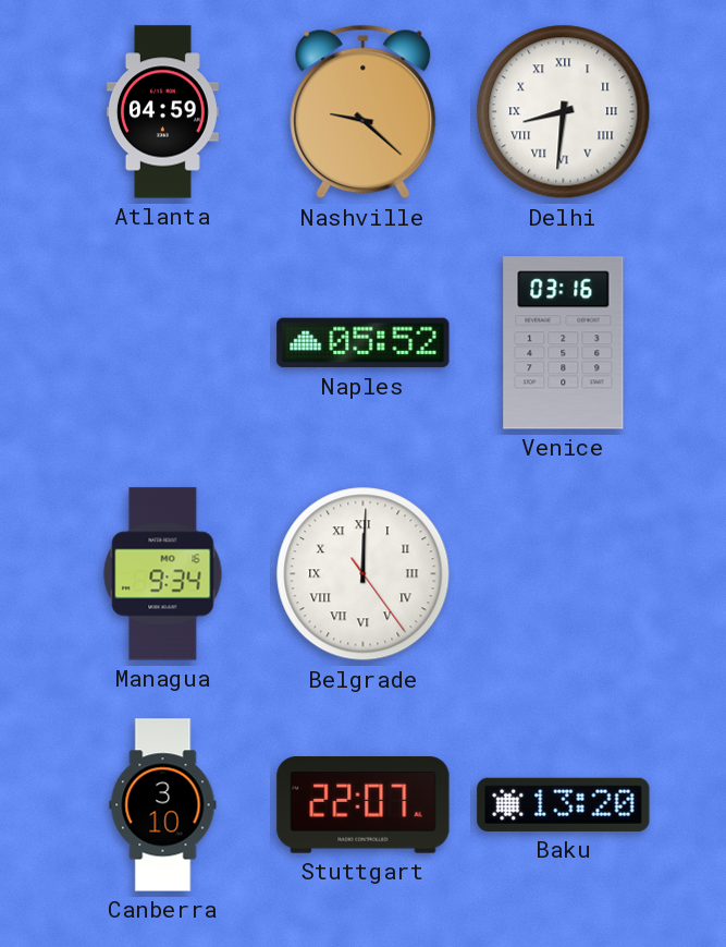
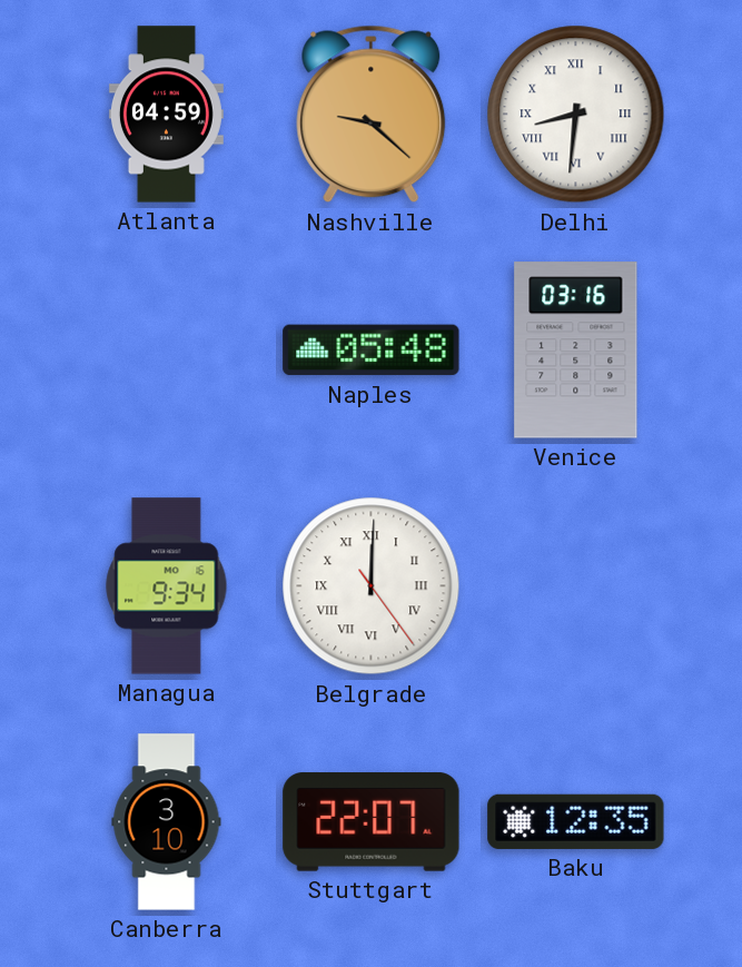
Naples: 05:52 -> 05:48
Baku: 13:20 -> 12:35
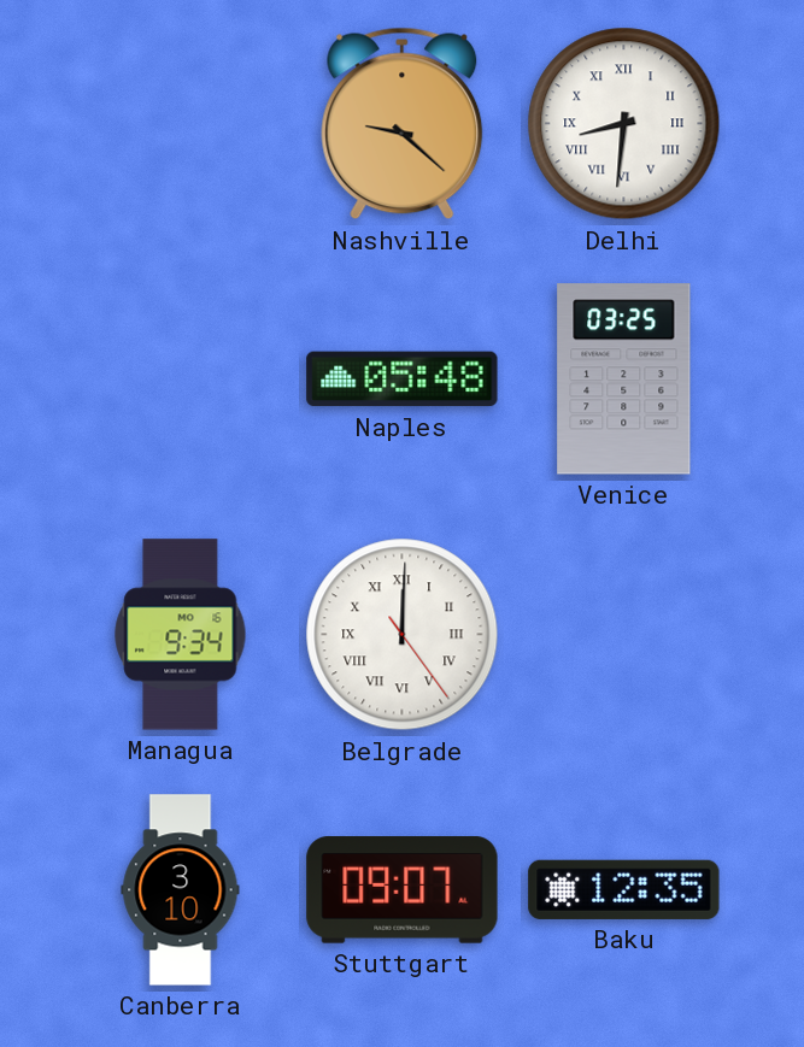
Atlanta: 04:59 -> none
Venice: 03:16 -> 03:25
Stuttgart: 22:07 -> 09:07
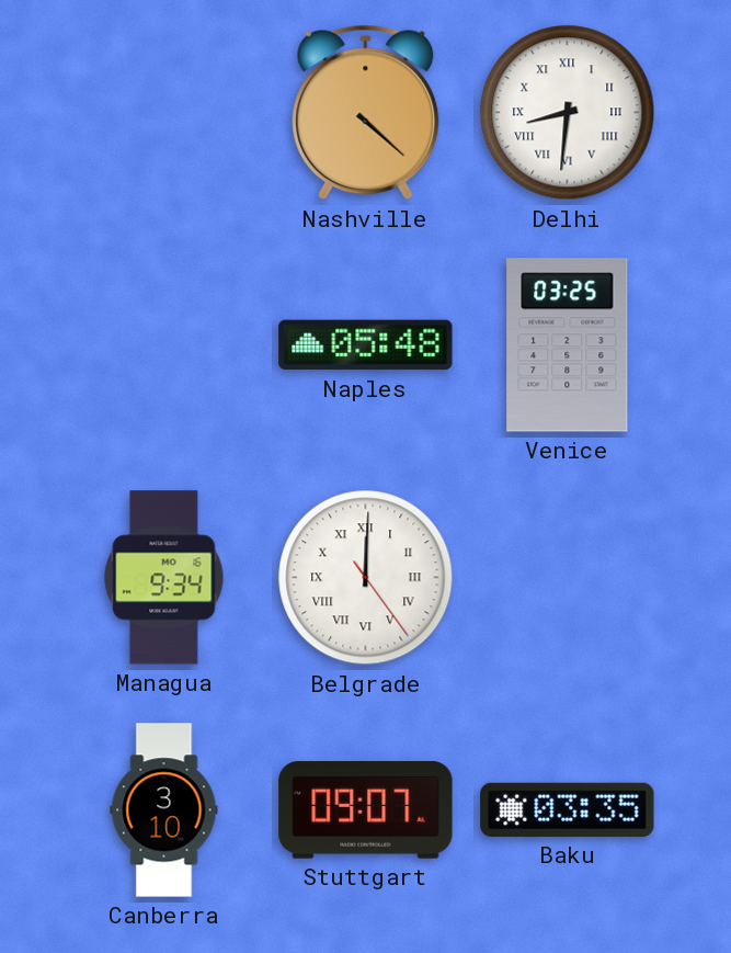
Nashville: 9:22 -> 4:22
Baku: 12:35 -> 03:35
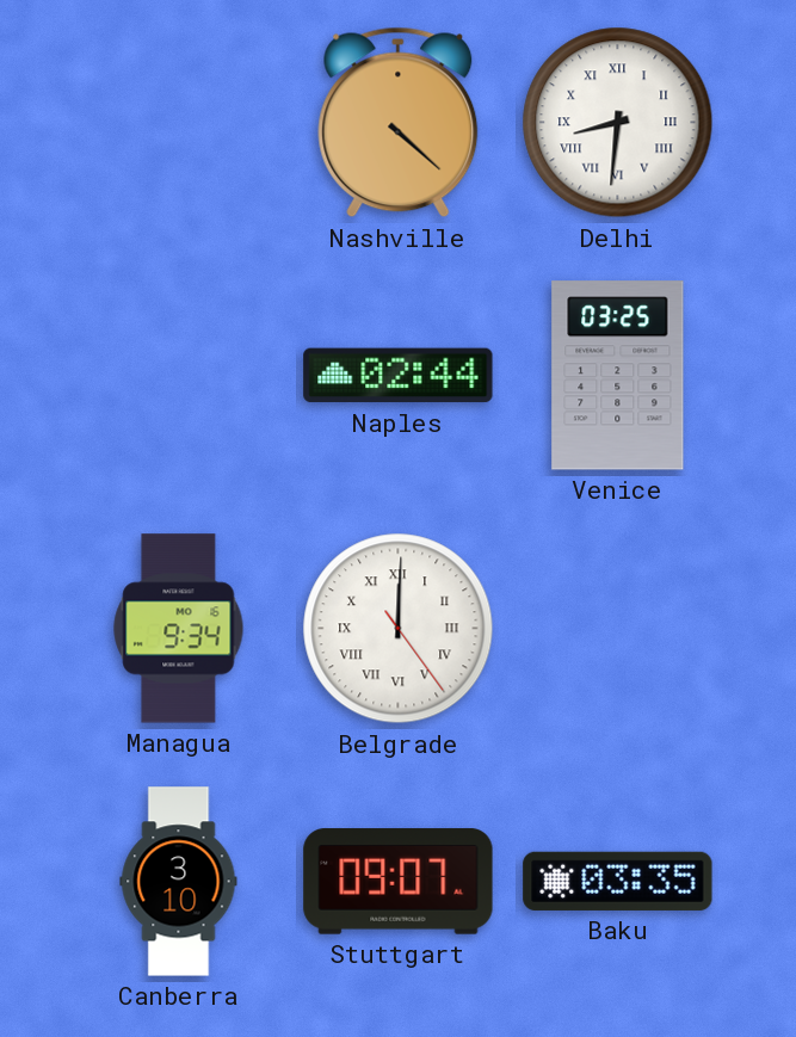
Naples: 05:48 -> 02:44
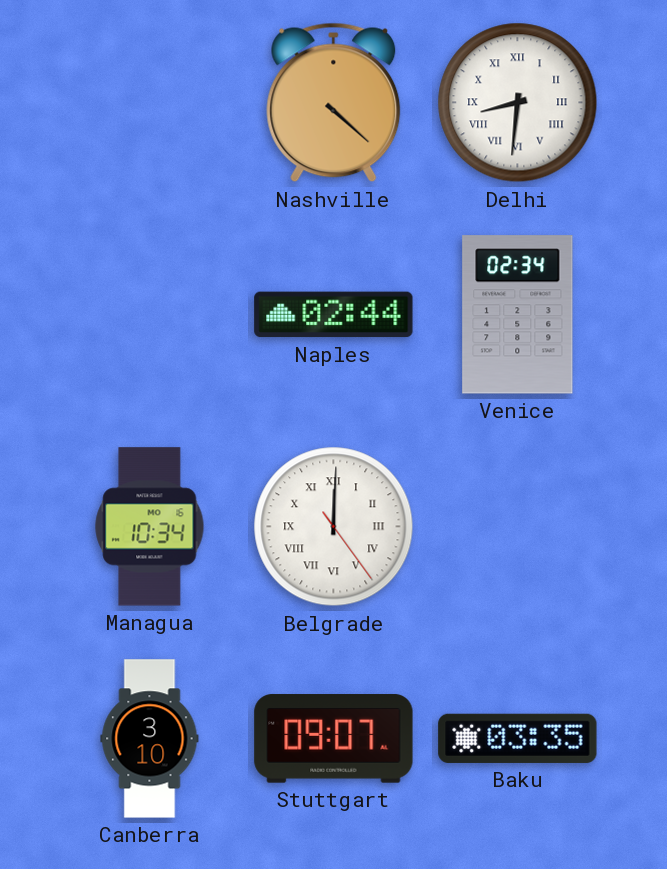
Venice: 03:25 -> 02:34
Managua: 9:34 -> 10:34
